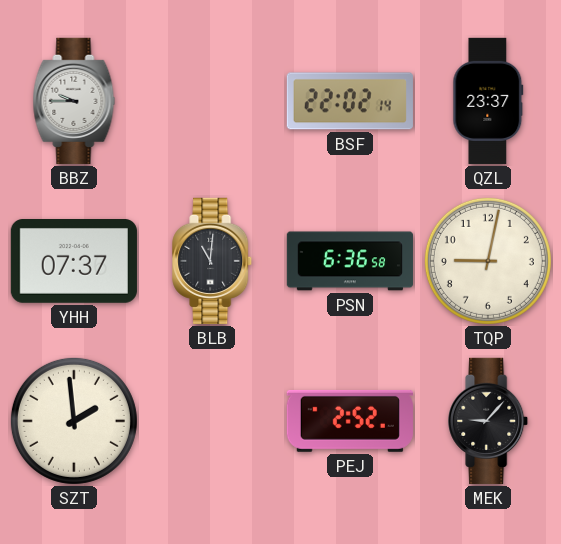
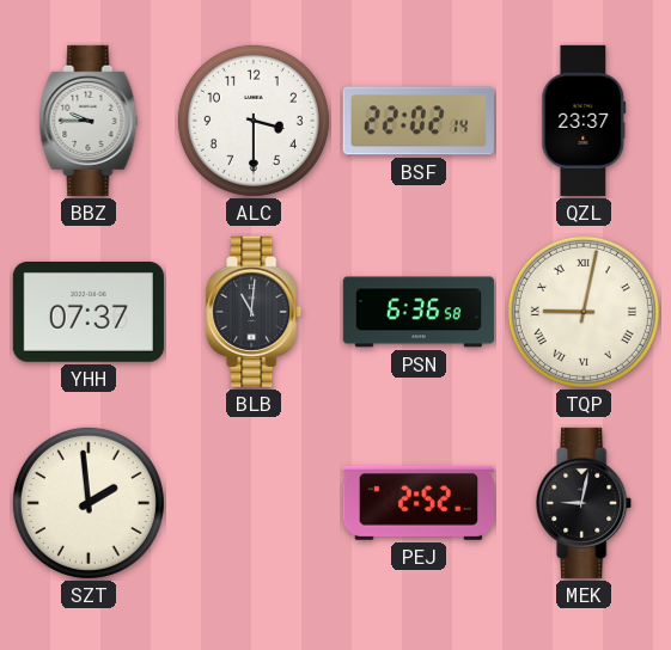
ALC: none -> 3:30
TQP numerals: Arabic -> Roman
MEK: 9:07 -> 9:02
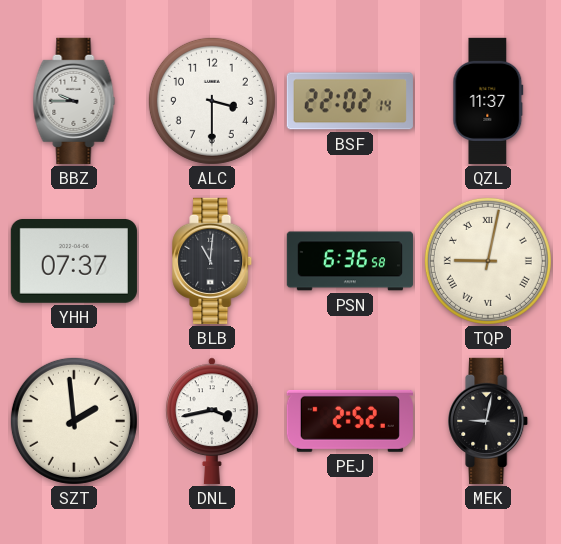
QZL: 23:37 -> 11:37
DNL: none -> 3:43
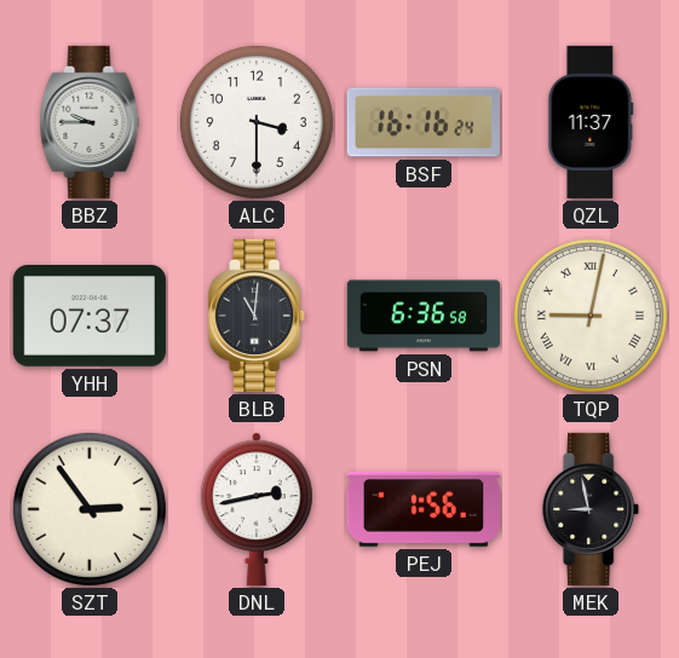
BSF: 22:02 -> 16:16
SZT: 1:59 -> 2:54
DNL: 3:43 -> 2:43
PEJ: 2:52 -> 1:56
MEK: 9:02 -> 8:58
